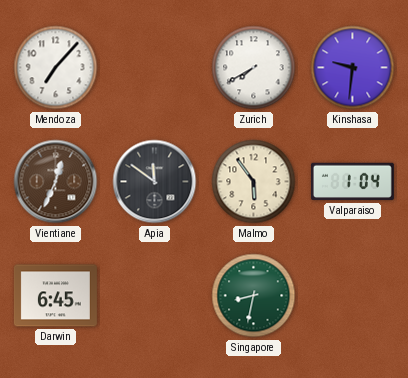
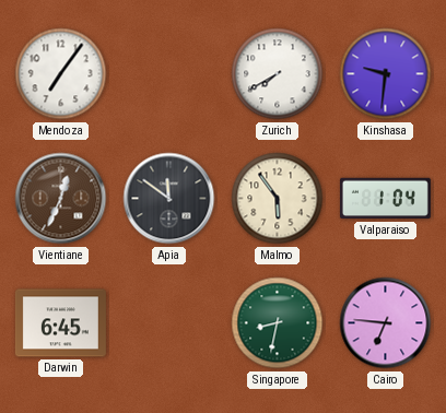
Mendoza: 7:07 -> 7:06
Cairo: none -> 6:46
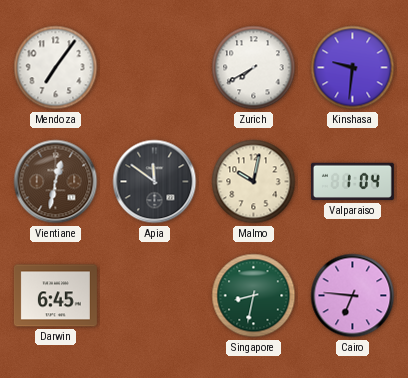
Vientiane: 12:34 -> 12:32
Malmo: 5:54 -> 10:02
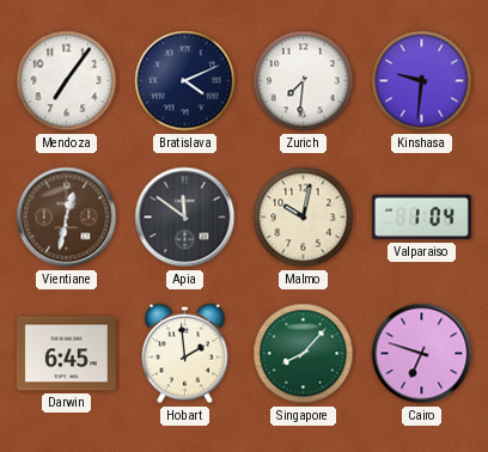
Bratislava: none -> 4:11
Zurich: 7:40 -> 7:31
Hobart: none -> 1:59
Singapore: 8:32 -> 8:07
Cairo: 6:46 -> 6:48
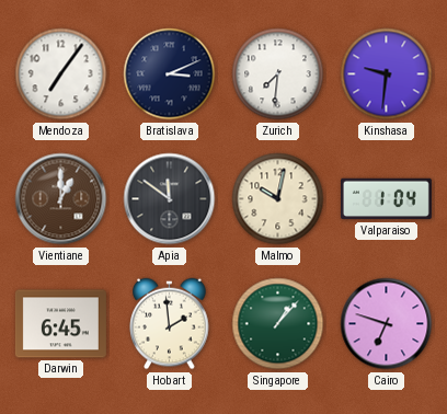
Bratislava: 4:11 -> 3:11
Vientiane: 12:32 -> 1:00
Singapore: 8:07 -> 1:07
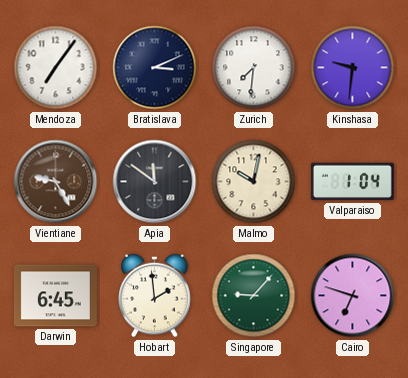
Vientiane: 1:00 -> 9:25
Singapore: 1:07 -> 9:07
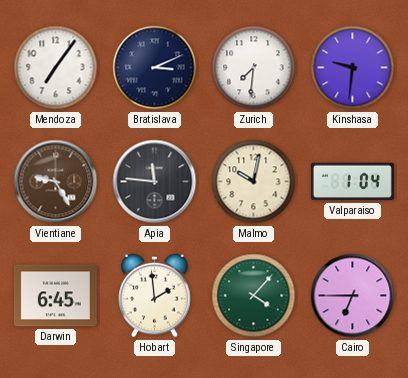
Apia: 11:51 -> 11:46
Singapore: 9:07 -> 4:07
Cairo: 6:48 -> 6:45
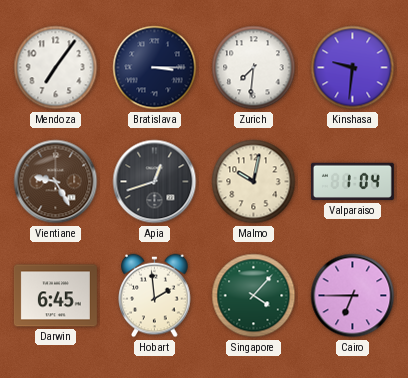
Bratislava: 3:11 -> 3:15
Apia: 11:46 -> 12:42
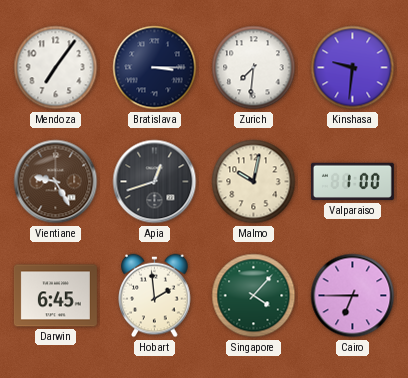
Valparaiso: 1:04 -> 1:00
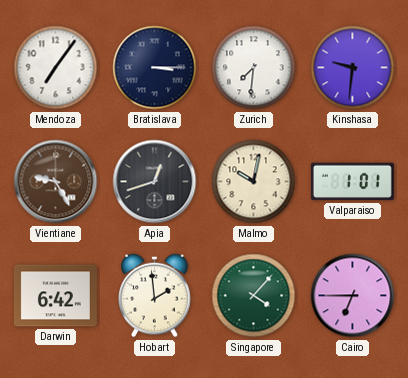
Valparaiso: 1:00 -> 1:01
Darwin: 6:45 -> 6:42
